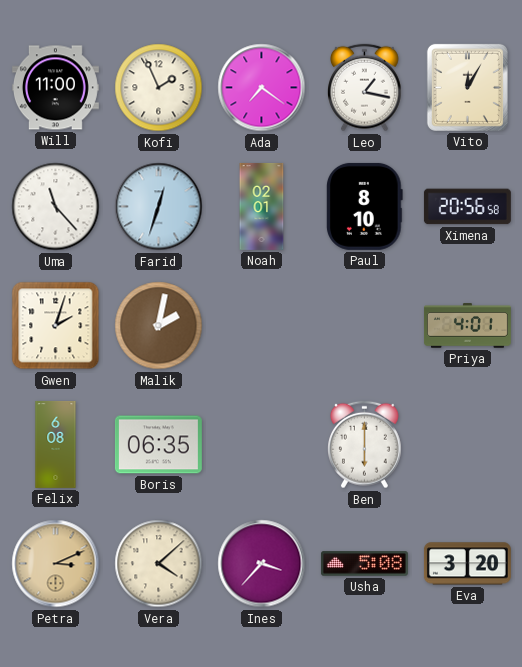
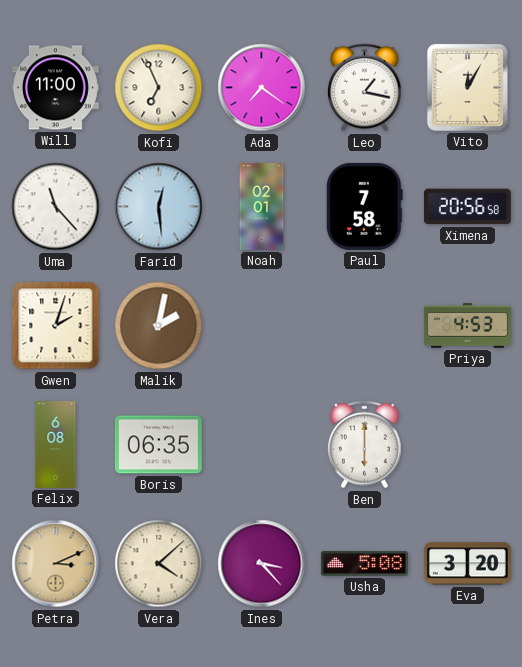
Kofi: 1:56 -> 6:56
Farid: 12:33 -> 12:29
Paul: 8:10 -> 7:58
Priya: 4:01 -> 4:53
Ines: 3:37 -> 3:23
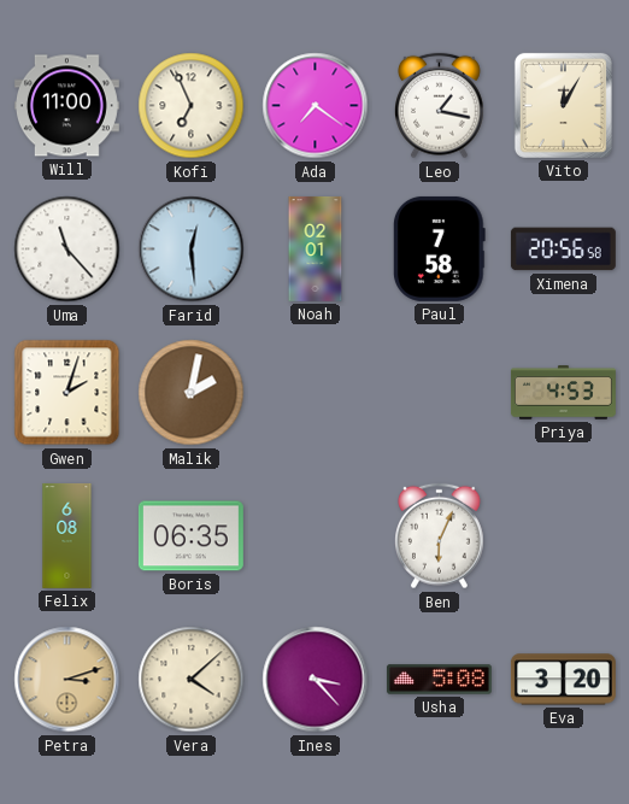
Ben: 6:00 -> 6:04
Petra: 3:11 -> 3:12
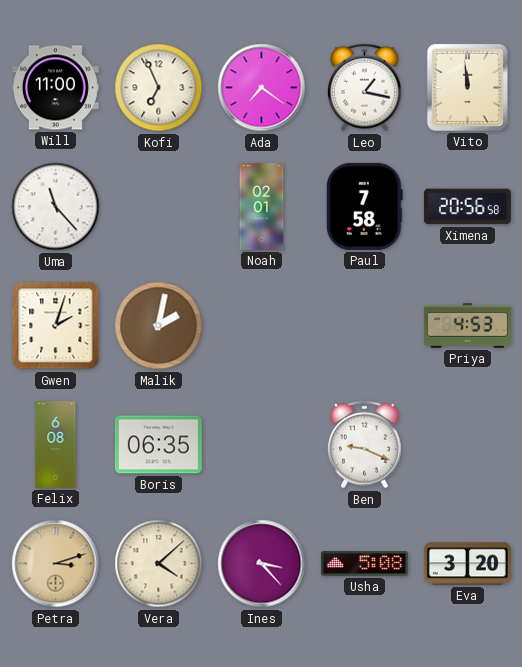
Vito: 12:05 -> 11:59
Farid: 12:29 -> none
Ben: 6:04 -> 9:19
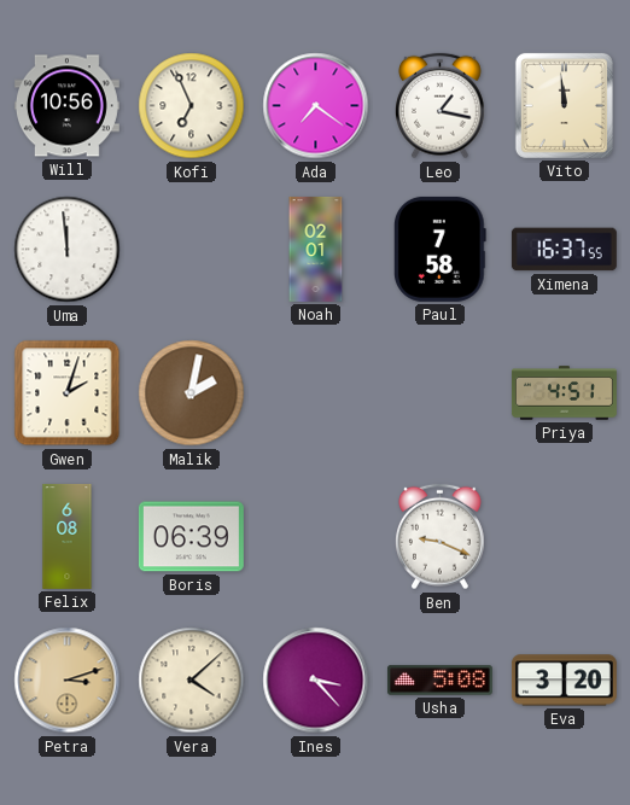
Will: 11:00 -> 10:56
Uma: 11:23 -> 11:59
Ximena: 20:56 -> 16:37
Priya: 4:53 -> 4:51
Boris: 06:35 -> 06:39
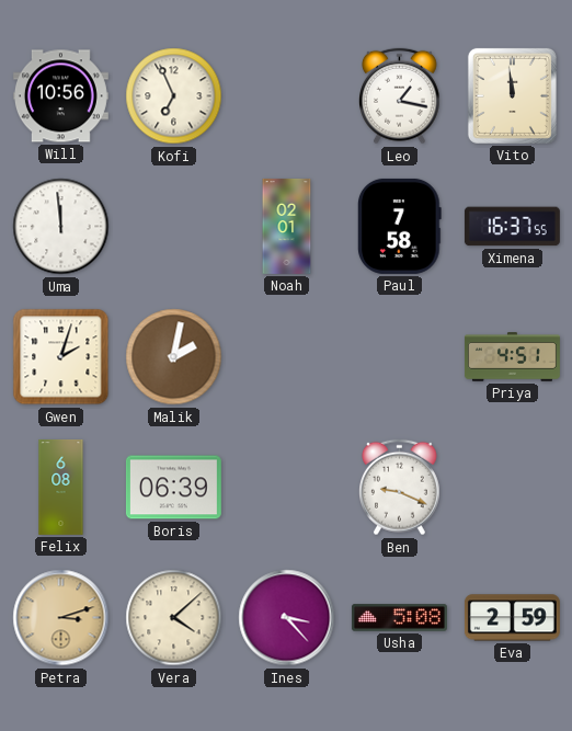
Ada: 7:21 -> none
Eva: 3:20 -> 2:59
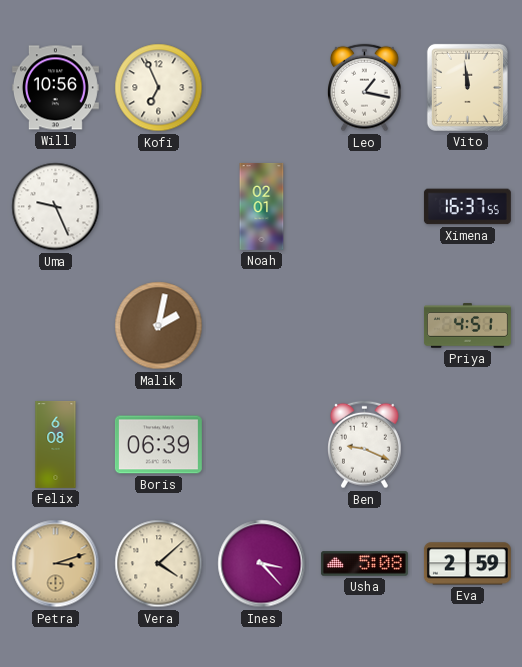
Uma: 11:59 -> 9:26
Paul: 7:58 -> none
Gwen: 2:03 -> none
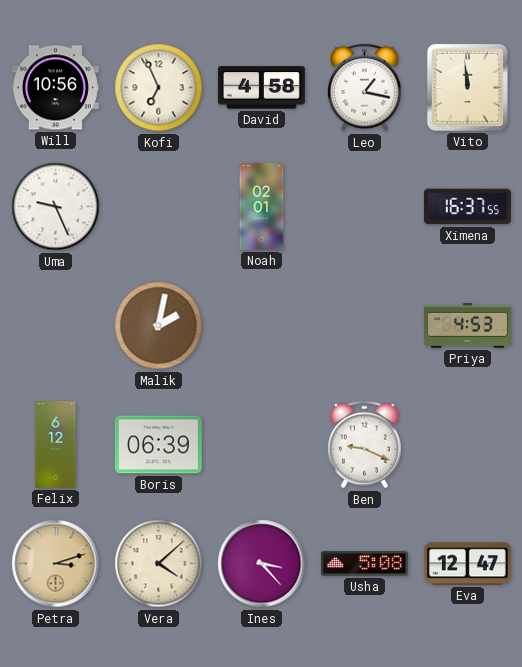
David: none -> 4:58
Priya: 4:51 -> 4:53
Felix: 6:08 -> 6:12
Eva: 2:59 -> 12:47
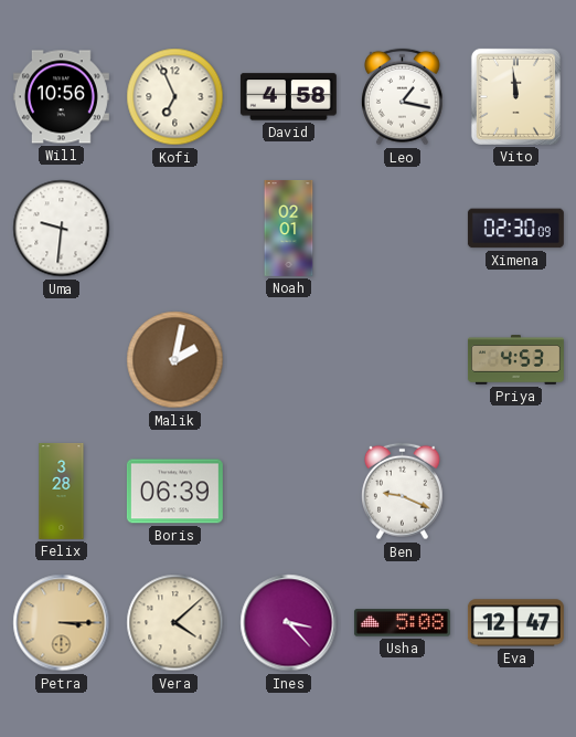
Uma: 9:26 -> 9:31
Ximena: 16:37 -> 02:30
Felix: 6:12 -> 3:28
Petra: 3:12 -> 3:15
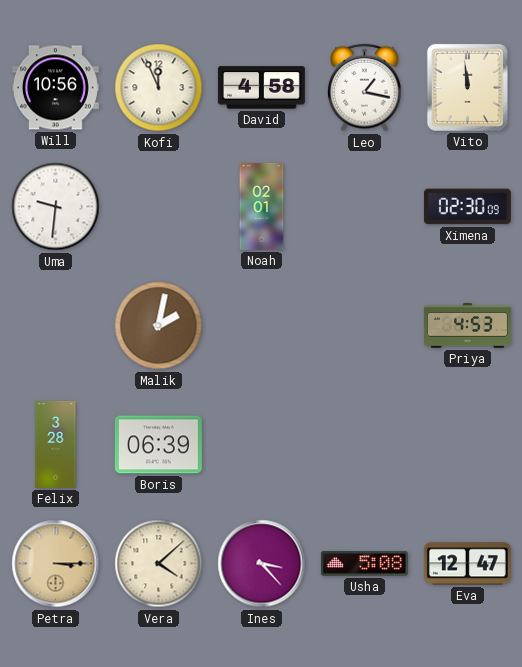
Kofi: 6:56 -> 11:56
Ben: 9:19 -> none
